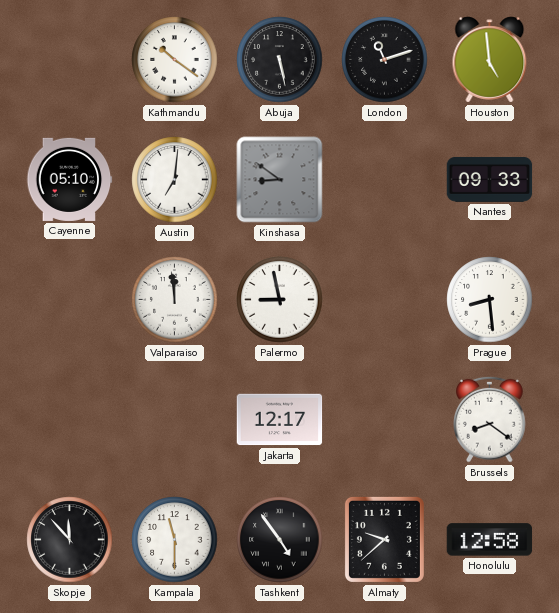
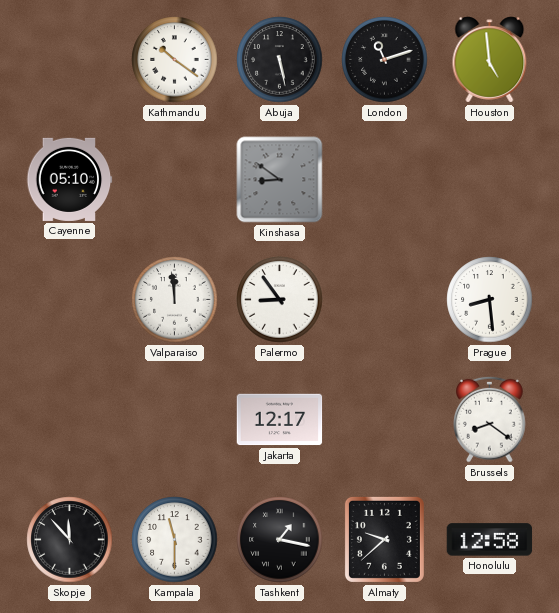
Austin: 7:01 -> none
Nantes: 09:33 -> none
Palermo: 8:58 -> 8:54
Tashkent: 4:54 -> 1:17
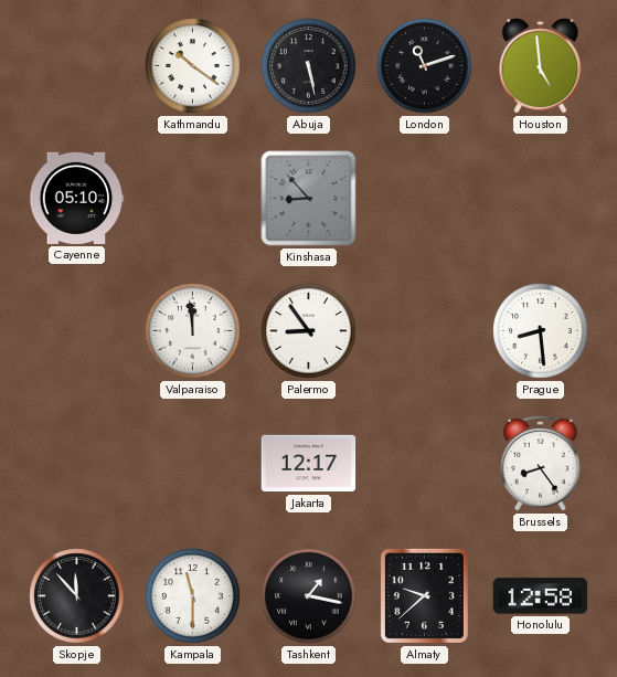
Kinshasa: 8:51 -> 8:53
Brussels: 8:21 -> 8:24
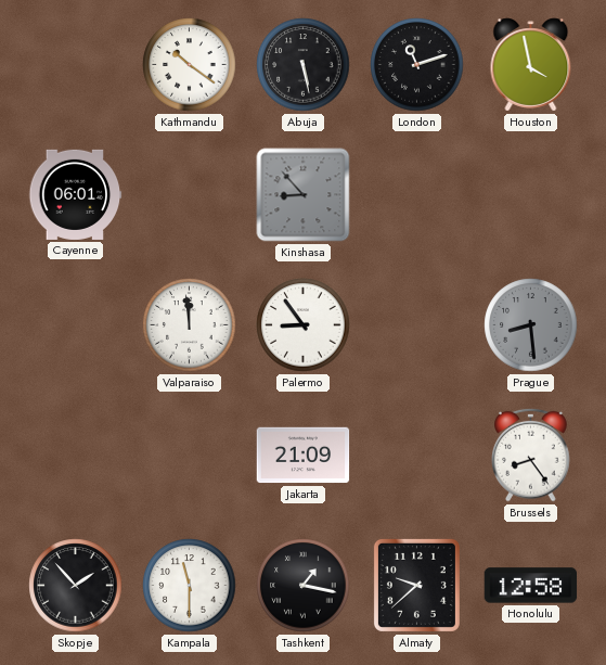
Houston: 4:59 -> 3:58
Cayenne: 05:10 -> 06:01
Prague dial: white -> grey
Jakarta: 12:17 -> 21:09
Skopje: 11:53 -> 1:53
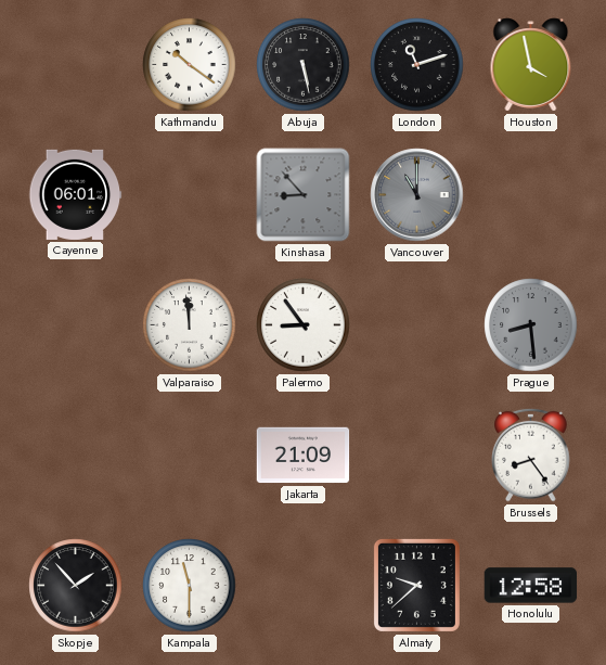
Vancouver: none -> 11:00
Tashkent: 1:17 -> none
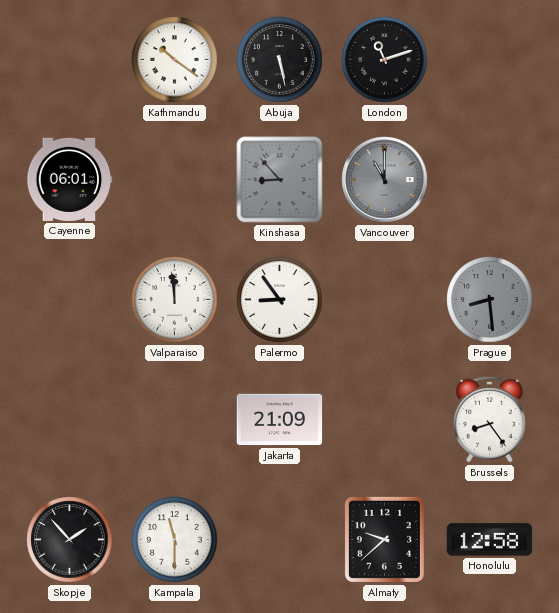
Houston: 3:58 -> none
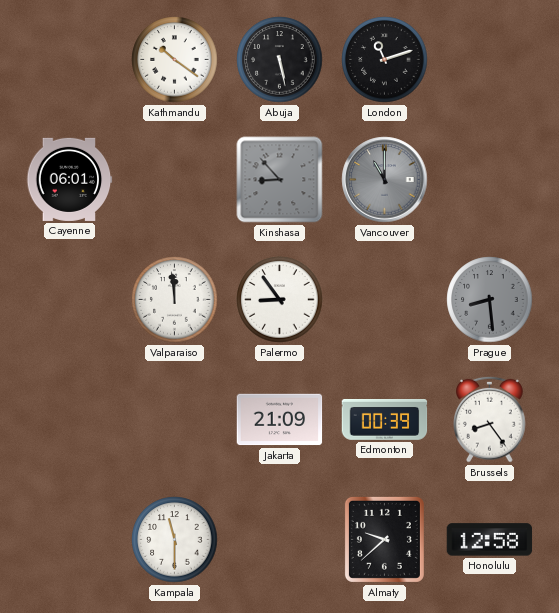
Edmonton: none -> 00:39
Skopje: 1:53 -> none
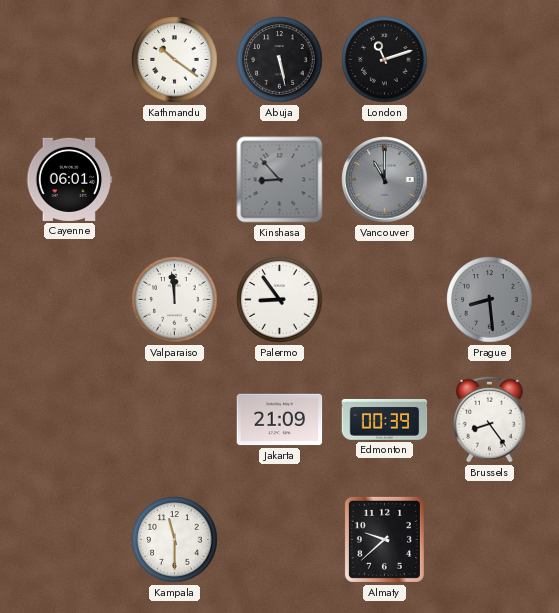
Honolulu: 12:58 -> none
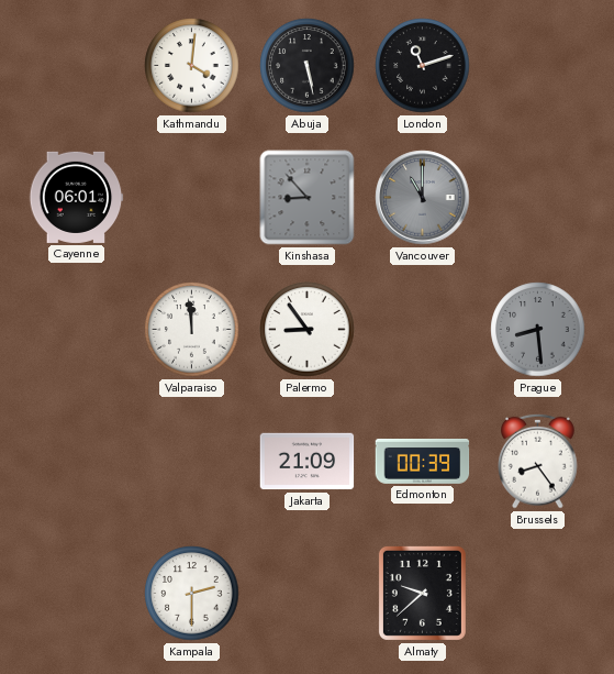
Kathmandu: 10:21 -> 4:01
Kampala: 11:30 -> 2:30
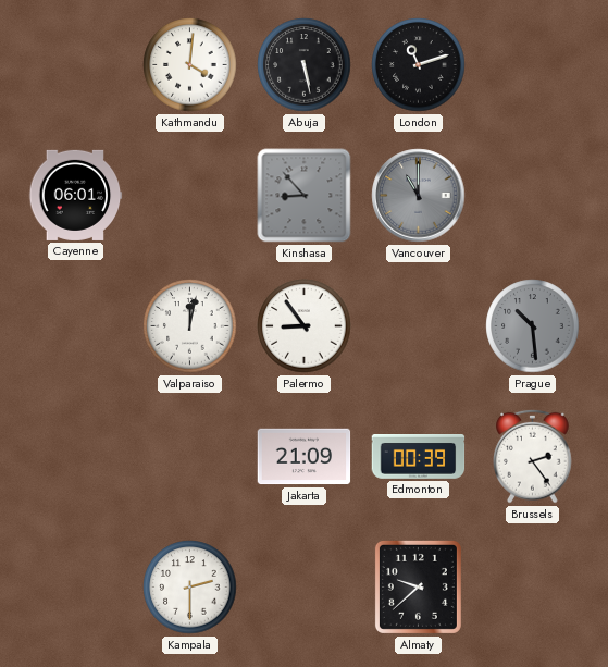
Valparaiso: 11:59 -> 12:02
Prague: 8:29 -> 10:29
Brussels: 8:24 -> 2:24
